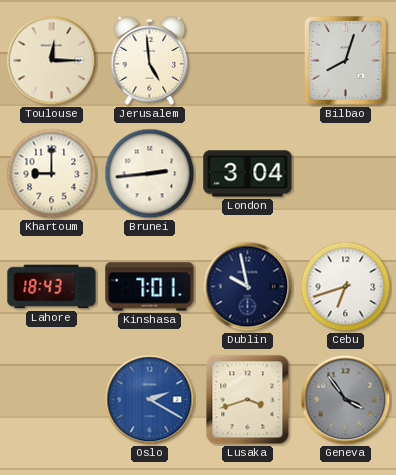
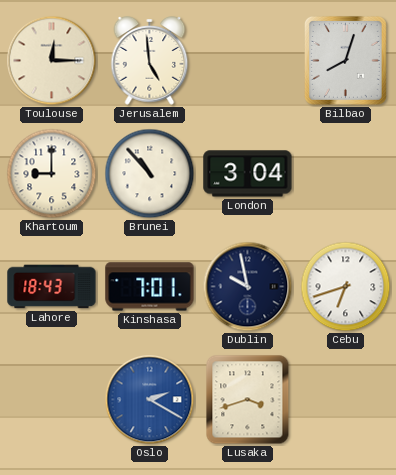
Brunei: 2:44 -> 10:53
Geneva: 3:54 -> none
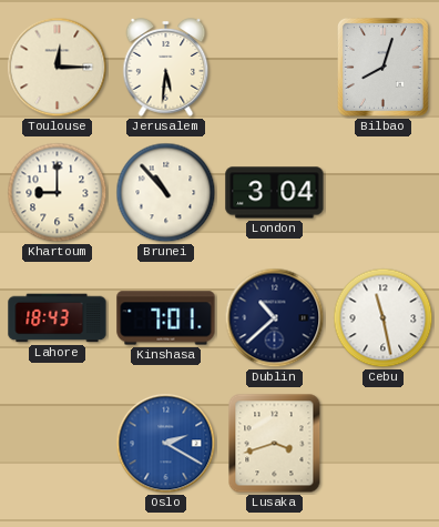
Jerusalem: 4:59 -> 5:31
Dublin: 9:58 -> 10:38
Cebu: 6:42 -> 11:28
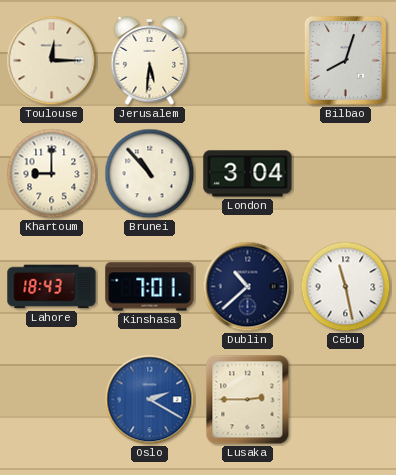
Lusaka: 3:42 -> 2:45
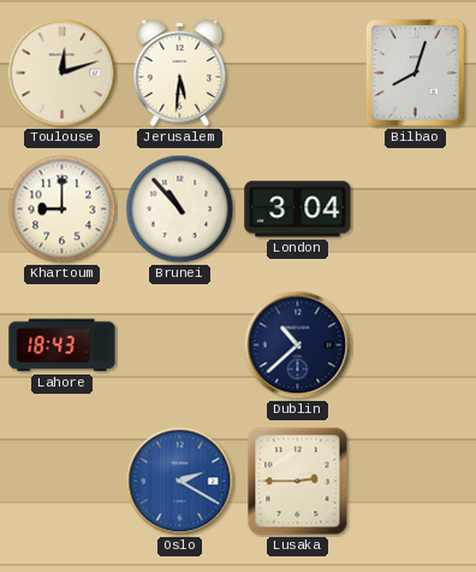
Toulouse: 12:15 -> 12:12
Kinshasa: 7:01 -> none
Cebu: 11:28 -> none
